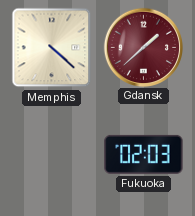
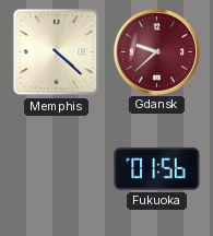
Gdansk: 1:38 -> 9:38
Fukuoka: 02:03 -> 01:56
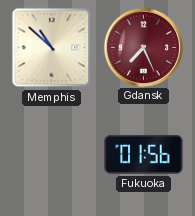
Memphis: 4:22 -> 10:52
Gdansk: 9:38 -> 7:26
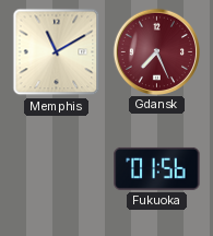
Memphis: 10:52 -> 11:10
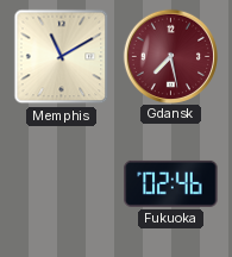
Gdansk: 7:26 -> 7:28
Fukuoka: 01:56 -> 02:46
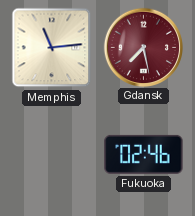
Memphis: 11:10 -> 11:14
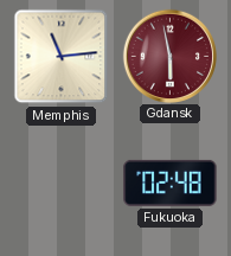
Gdansk: 7:28 -> 5:58
Fukuoka: 02:46 -> 02:48
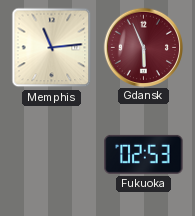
Gdansk: 5:58 -> 5:56
Fukuoka: 02:48 -> 02:53
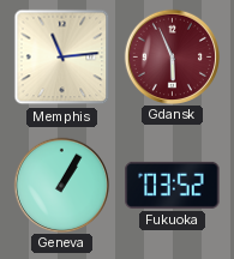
Geneva: none -> 1:05
Fukuoka: 02:53 -> 03:52
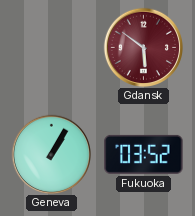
Memphis: 11:14 -> none
Gdansk: 5:56 -> 5:51
